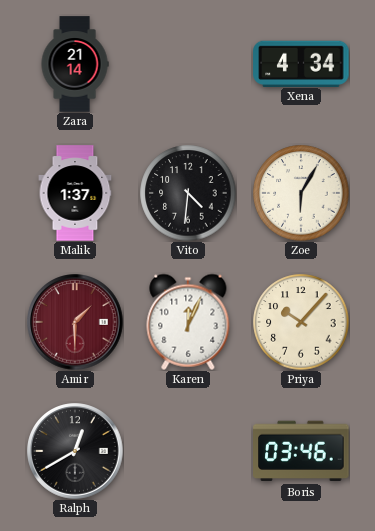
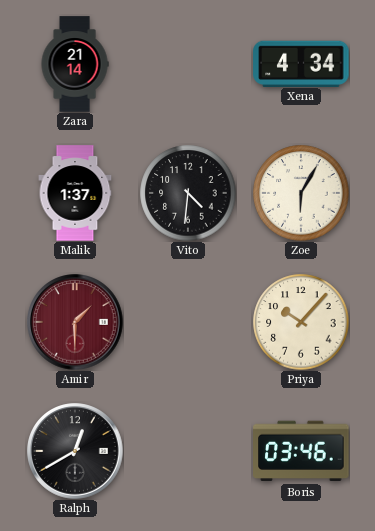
Karen: 12:04 -> none
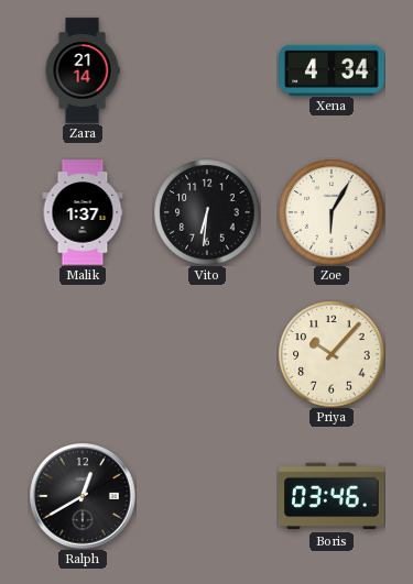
Vito: 4:31 -> 6:31
Amir: 1:30 -> none
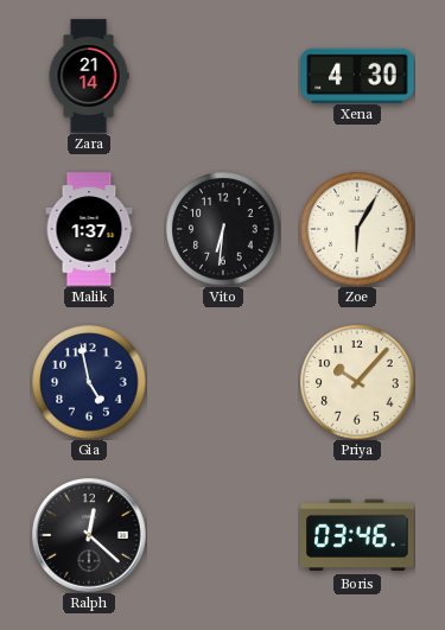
Xena: 4:34 -> 4:30
Gia: none -> 4:58
Ralph: 12:40 -> 12:22
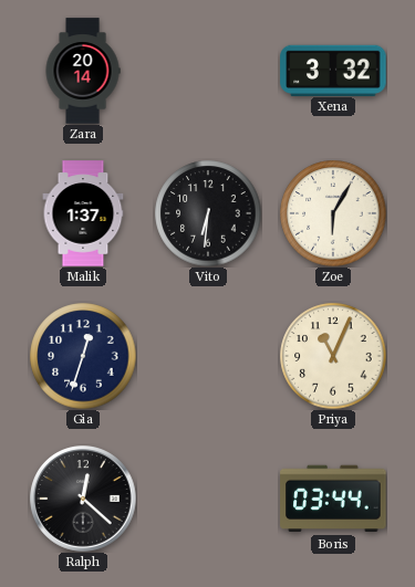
Zara: 21:14 -> 20:14
Xena: 4:30 -> 3:32
Gia: 4:58 -> 12:33
Priya: 10:07 -> 11:04
Boris: 03:46 -> 03:44
